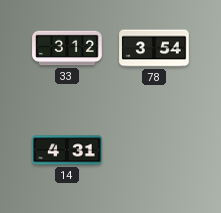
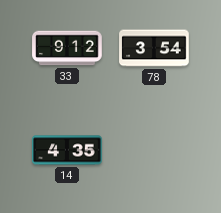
33: 3:12 -> 9:12
14: 4:31 -> 4:35
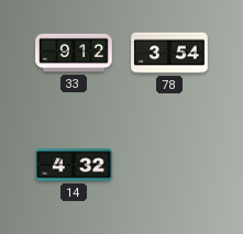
14: 4:35 -> 4:32
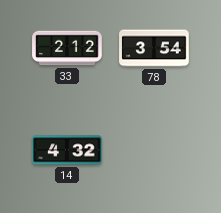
33: 9:12 -> 2:12
